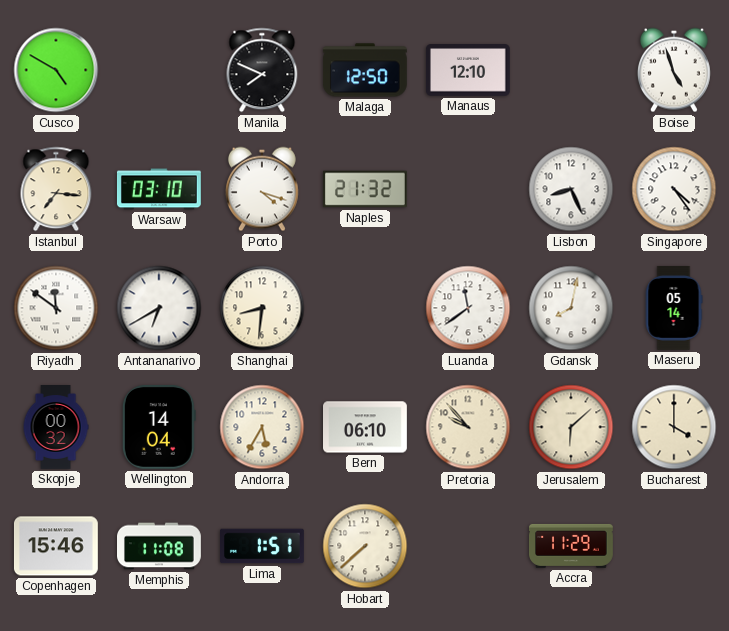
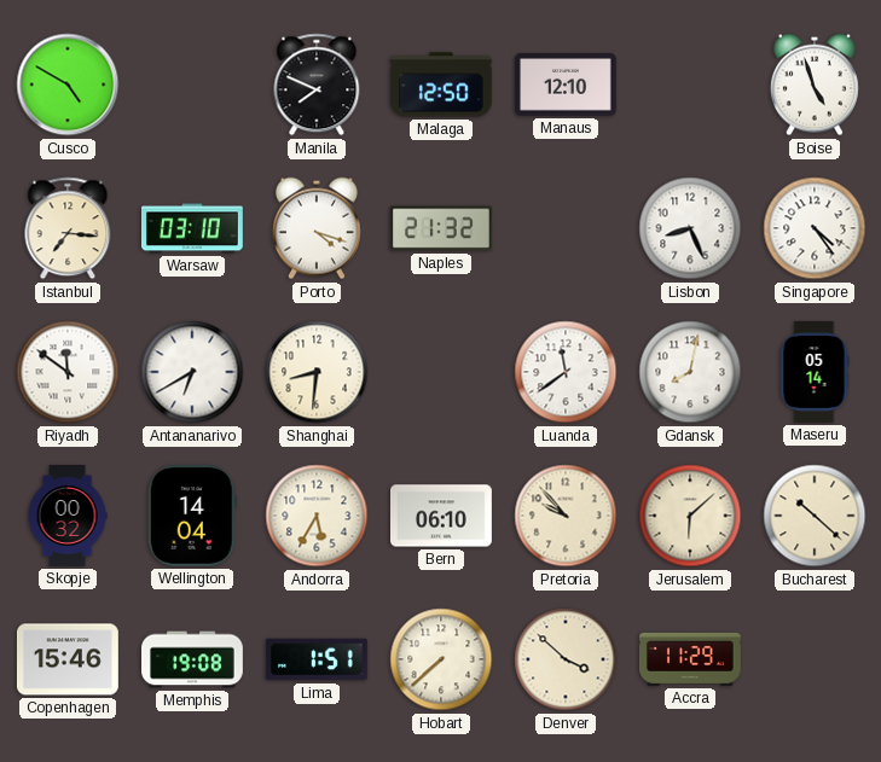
Bucharest: 4:00 -> 10:22
Memphis: 11:08 -> 19:08
Denver: none -> 3:52
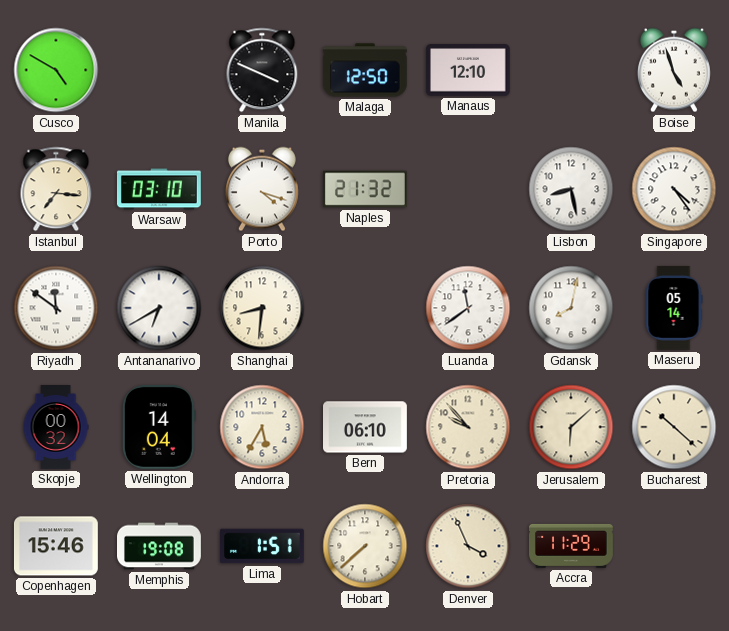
Manila: 7:49 -> 3:49
Lisbon: 8:26 -> 8:28
Denver: 3:52 -> 3:56
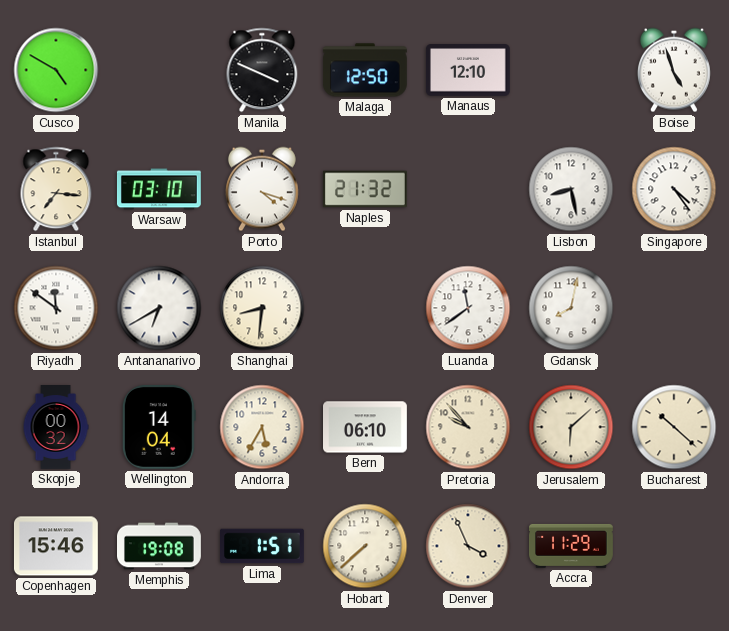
Maseru: 05:14 -> none
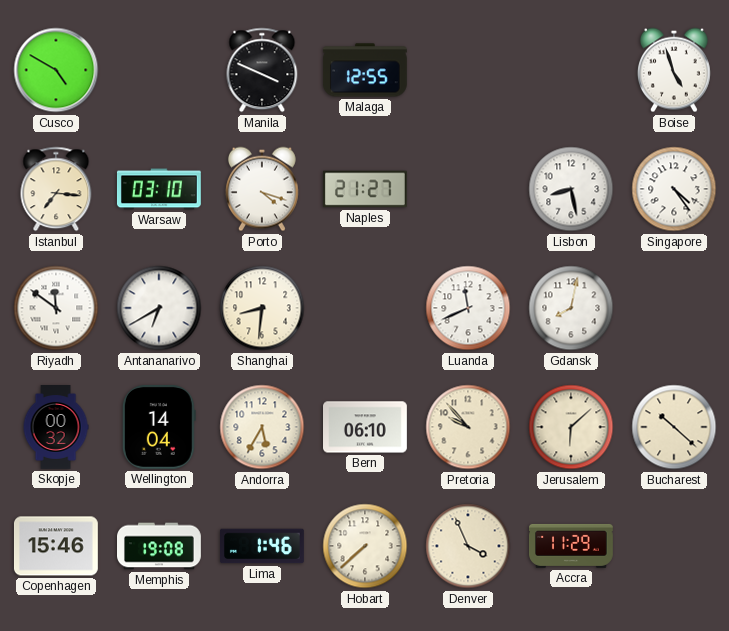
Malaga: 12:50 -> 12:55
Manaus: 12:10 -> none
Naples: 21:32 -> 21:27
Luanda: 11:39 -> 11:41
Lima: 1:51 -> 1:46
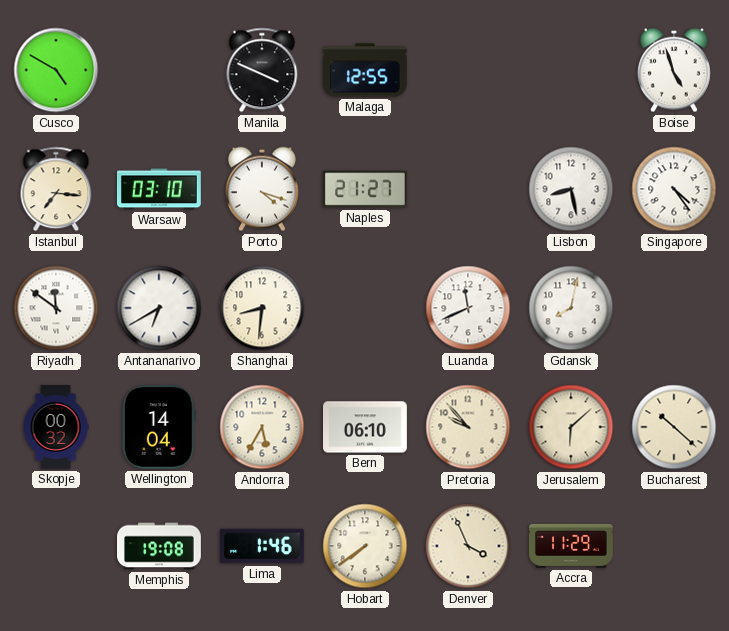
Copenhagen: 15:46 -> none
Hobart: 7:38 -> 7:39
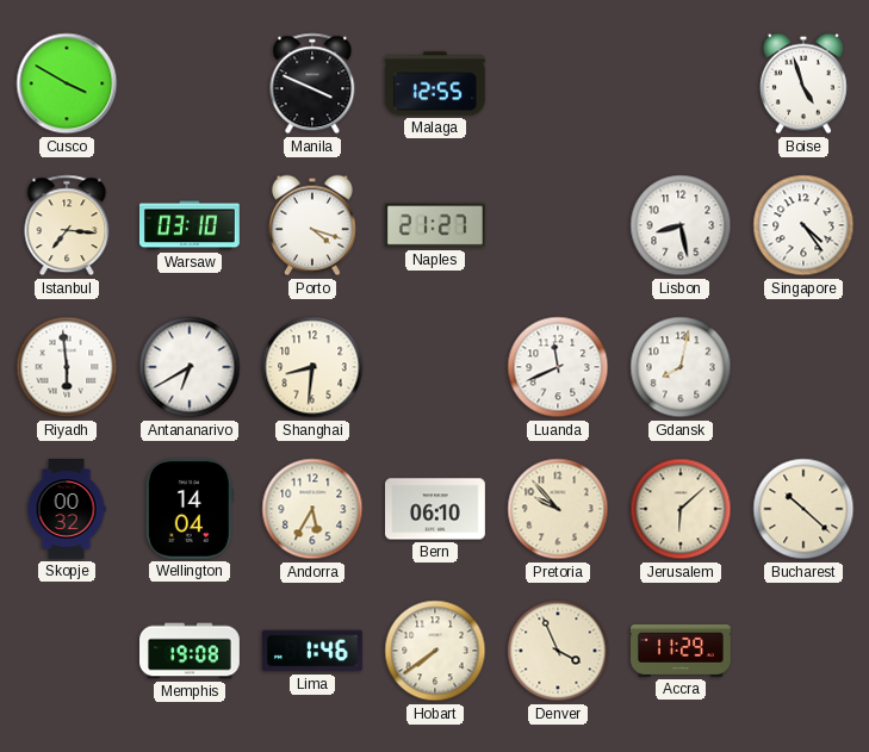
Cusco: 4:50 -> 3:50
Riyadh: 11:51 -> 5:59
